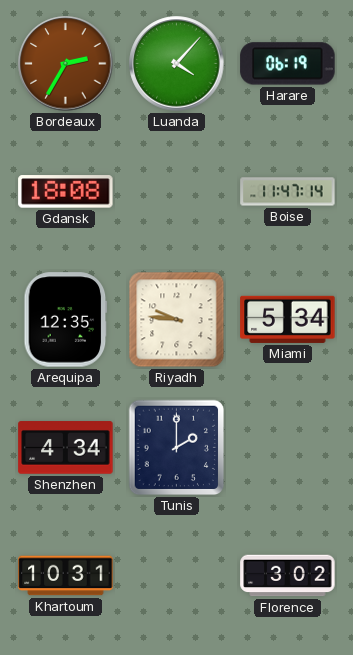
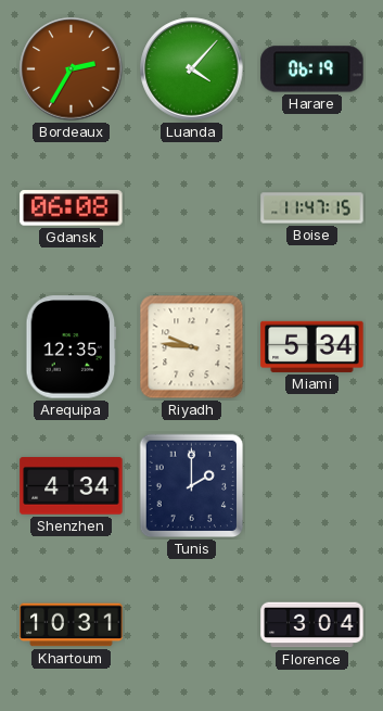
Gdansk: 18:08 -> 06:08
Boise: 11:47:14 -> 11:47:15
Florence: 3:02 -> 3:04
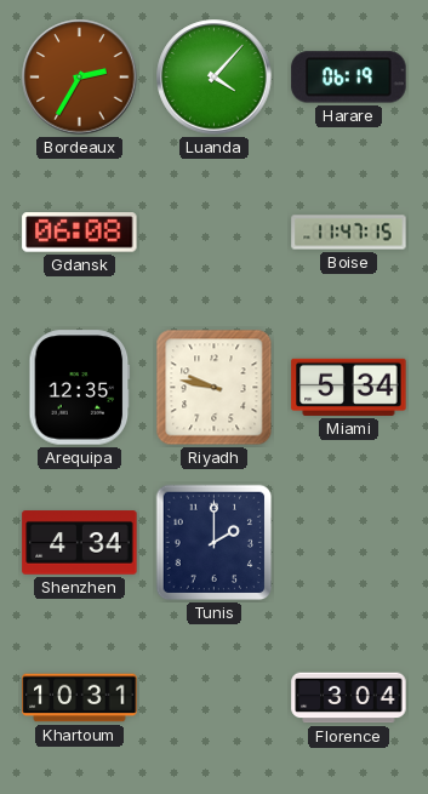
Riyadh: 9:46 -> 9:47
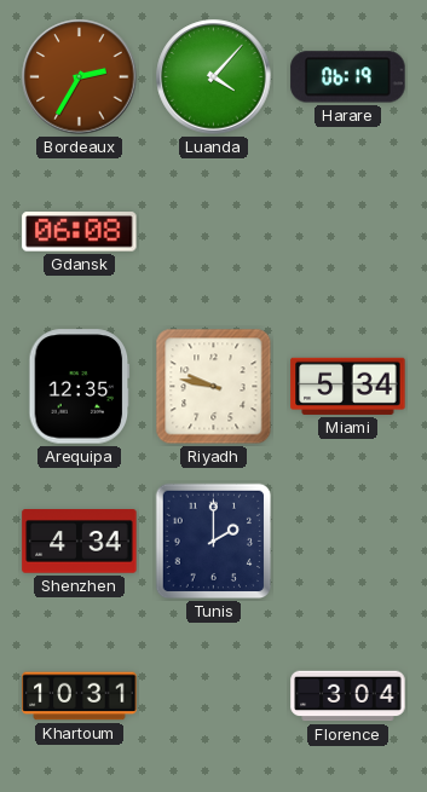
Boise: 11:47 -> none
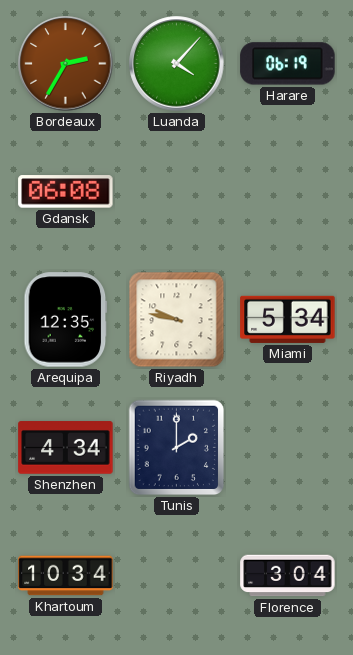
Khartoum: 10:31 -> 10:34
